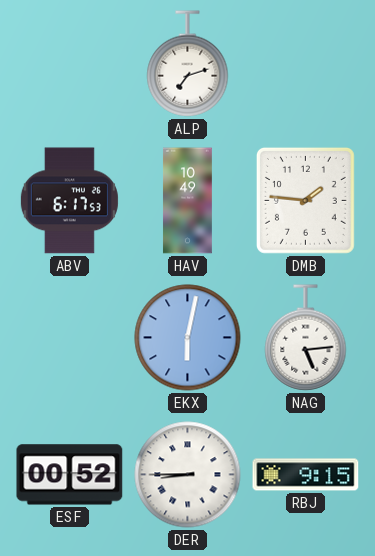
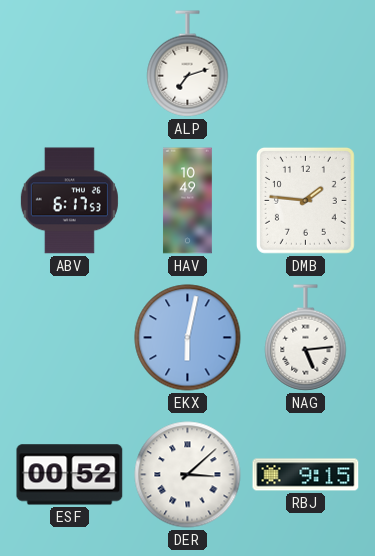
DER: 8:45 -> 3:08
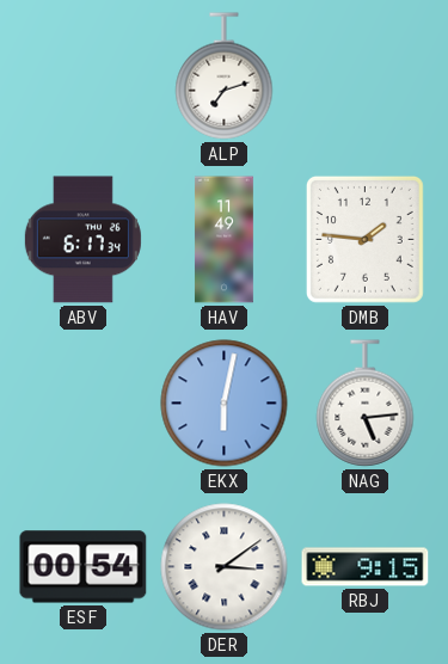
ABV: 6:17:53 -> 6:17:34
HAV: 10:49 -> 11:49
ESF: 00:52 -> 00:54
DER: 3:08 -> 3:09
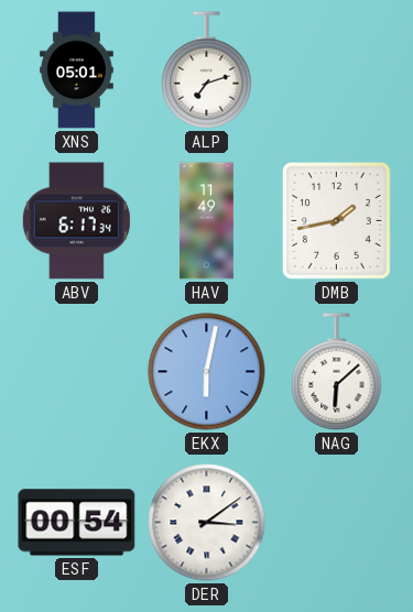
XNS: none -> 05:01
DMB: 1:46 -> 1:43
NAG: 5:14 -> 6:08
RBJ: 9:15 -> none
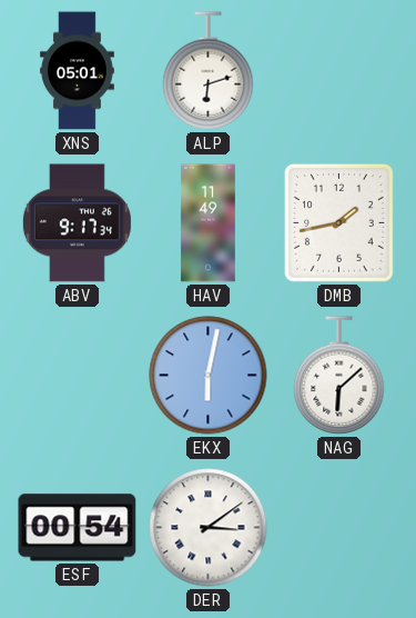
ALP: 7:12 -> 6:12
ABV: 6:17 -> 9:17
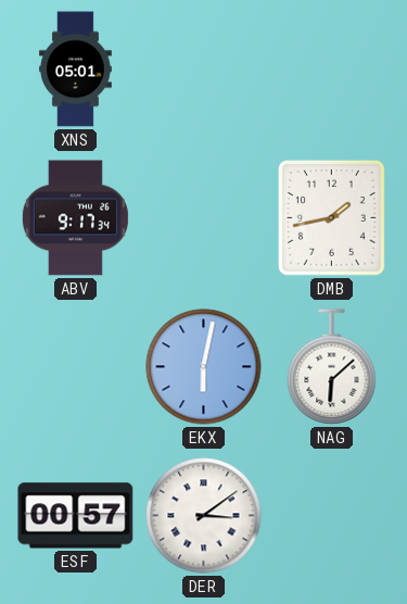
ALP: 6:12 -> none
HAV: 11:49 -> none
ESF: 00:54 -> 00:57
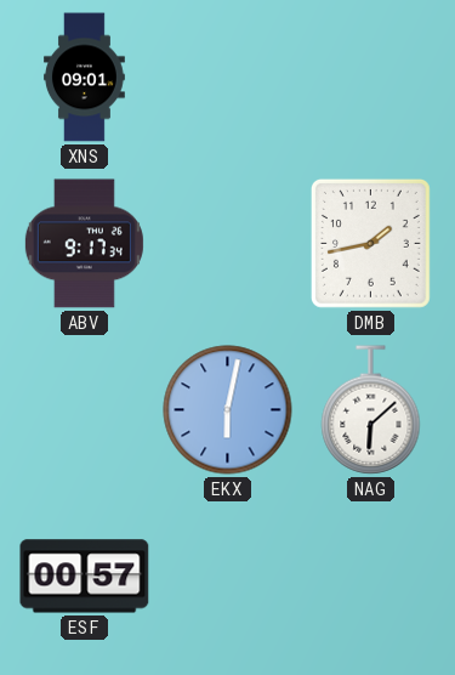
XNS: 05:01 -> 09:01
DER: 3:09 -> none
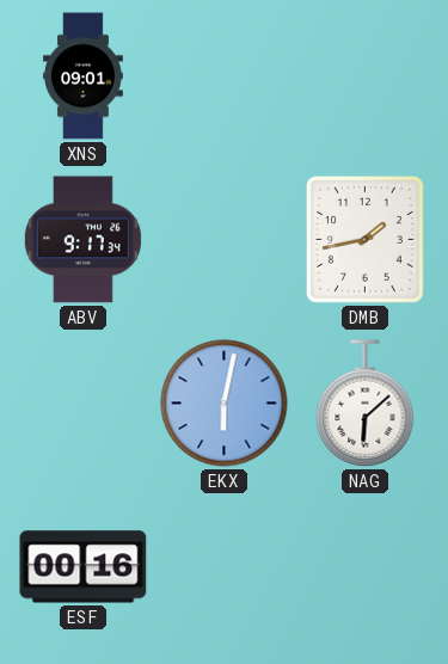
ESF: 00:57 -> 00:16
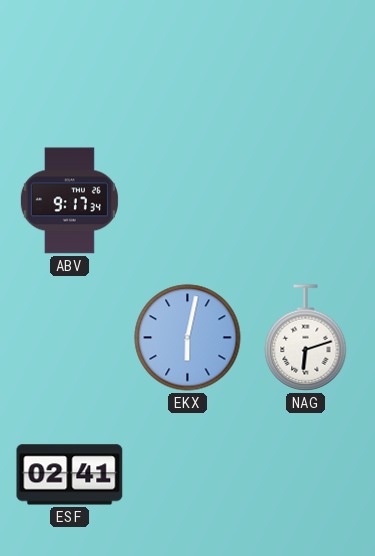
XNS: 09:01 -> none
DMB: 1:43 -> none
NAG: 6:08 -> 6:12
ESF: 00:16 -> 02:41
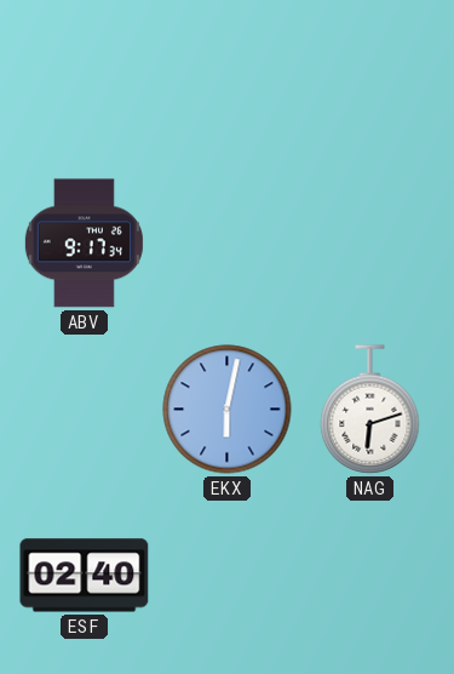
ESF: 02:41 -> 02:40
